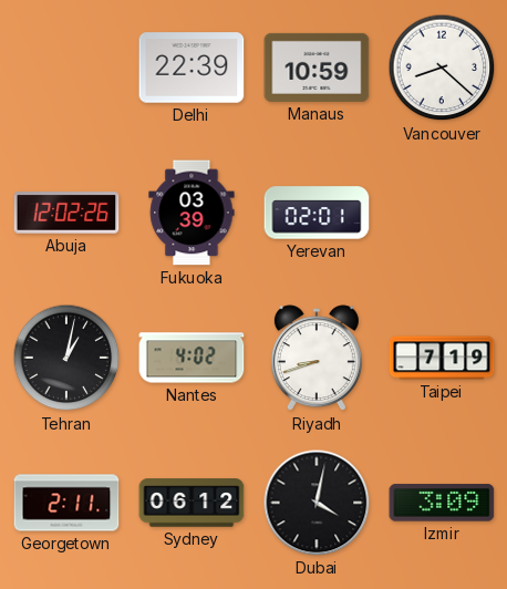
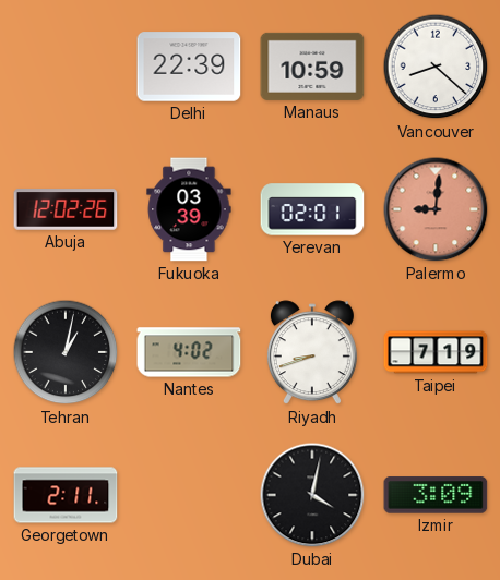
Palermo: none -> 9:01
Sydney: 06:12 -> none
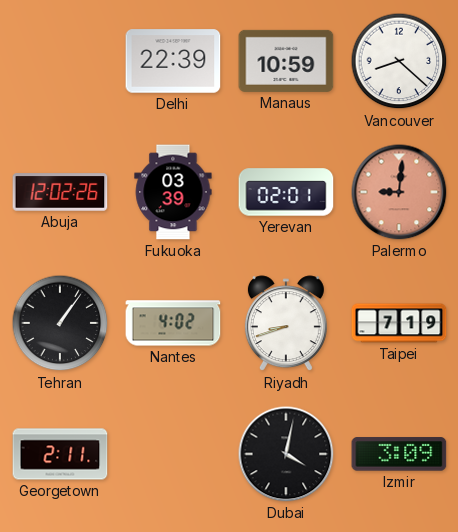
Tehran: 1:02 -> 1:06
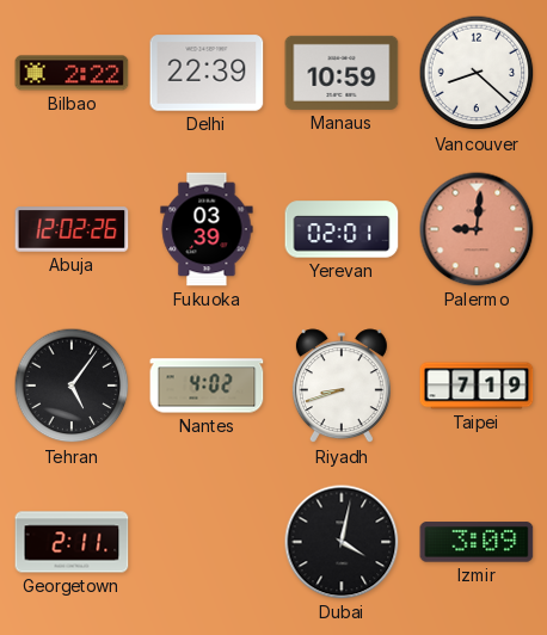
Bilbao: none -> 2:22
Tehran: 1:06 -> 5:06
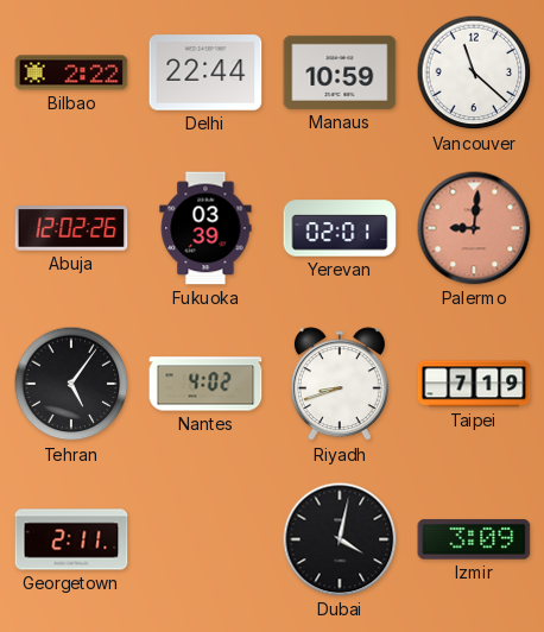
Delhi: 22:39 -> 22:44
Vancouver: 8:22 -> 11:22
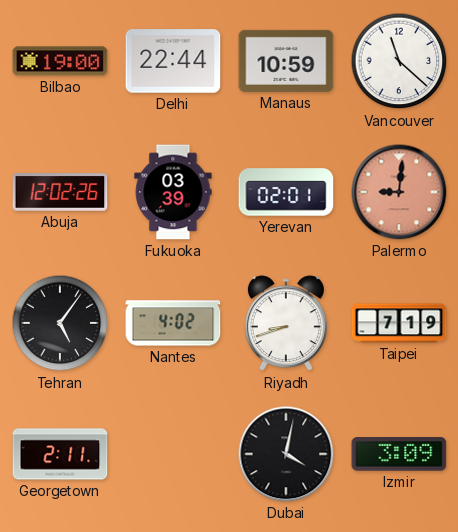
Bilbao: 2:22 -> 19:00
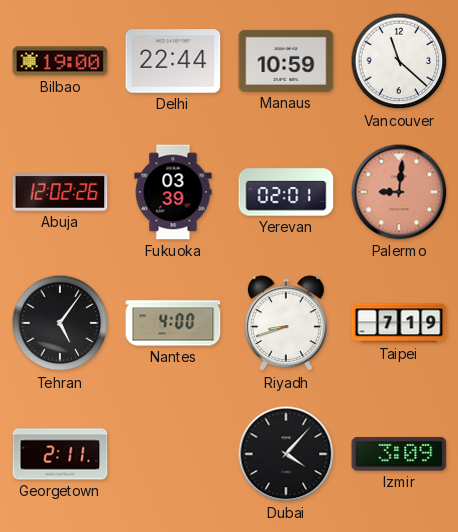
Nantes: 4:02 -> 4:00
Dubai: 4:02 -> 4:07
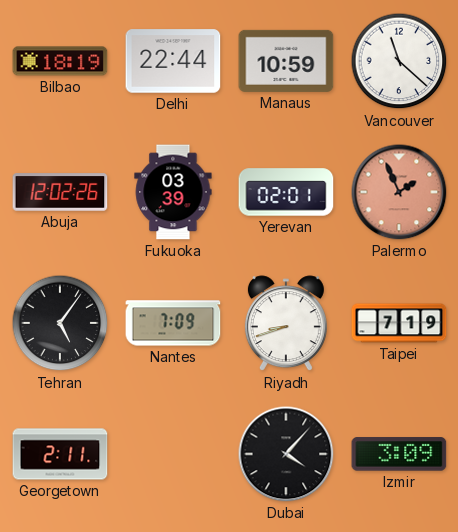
Bilbao: 19:00 -> 18:19
Palermo: 9:01 -> 1:56
Nantes: 4:00 -> 7:09
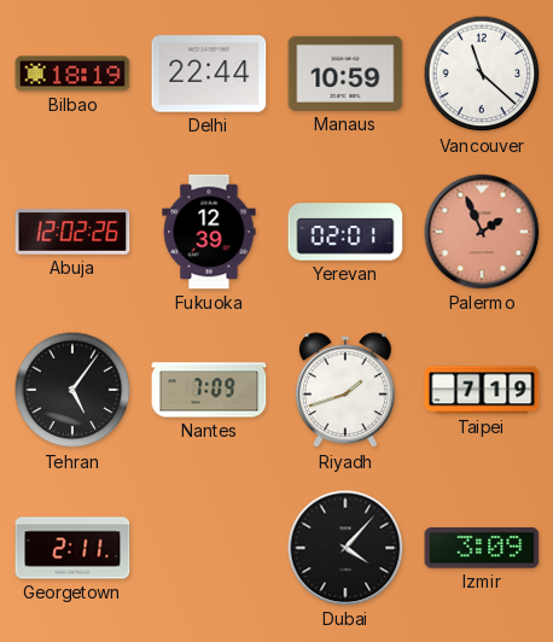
Fukuoka: 03:39 -> 12:39
Riyadh: 8:42 -> 1:42
